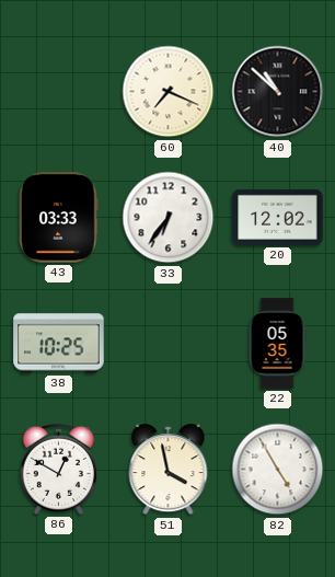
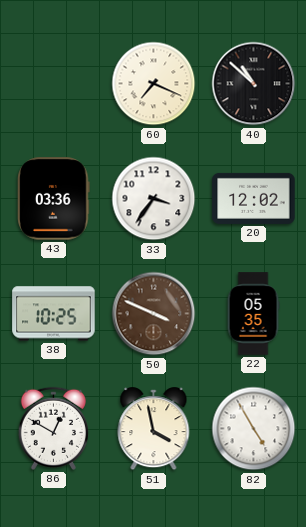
43: 03:33 -> 03:36
33: 6:36 -> 3:36
50: none -> 3:49
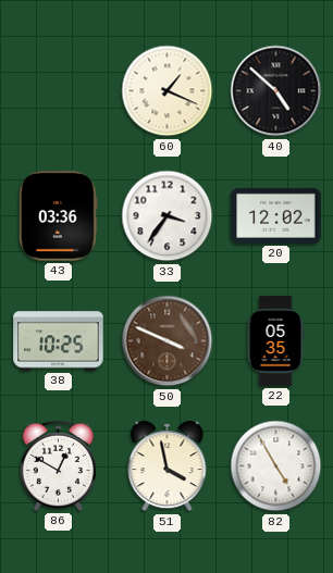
60: 7:19 -> 1:19
40: 10:52 -> 4:52
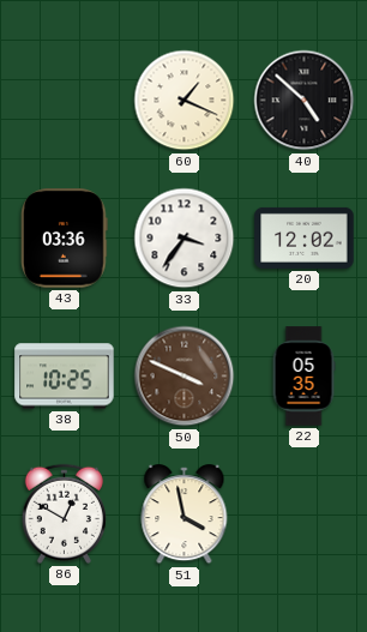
82: 4:55 -> none
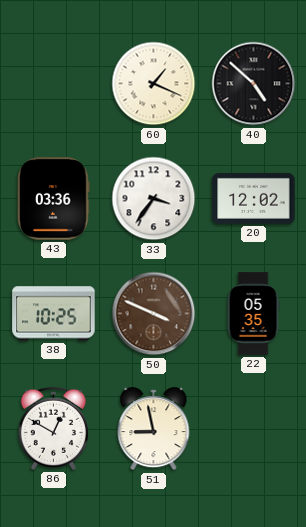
51: 3:58 -> 8:58
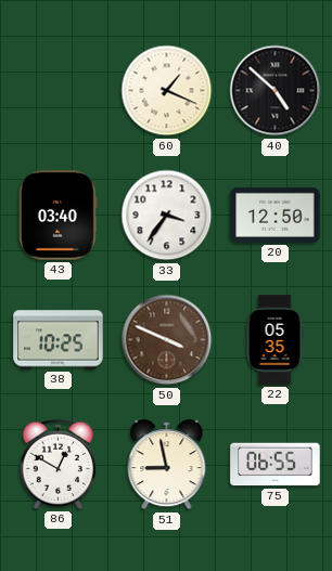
43: 03:36 -> 03:40
20: 12:02 -> 12:50
75: none -> 06:55
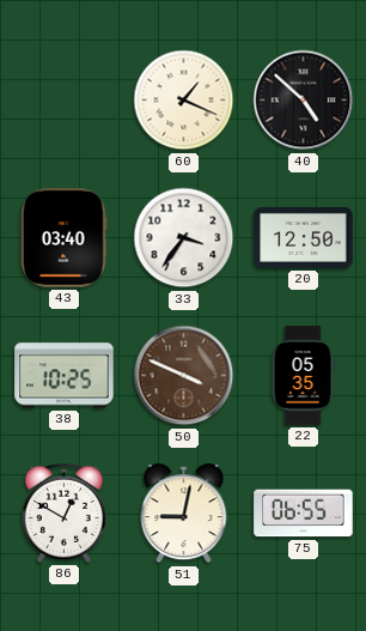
51: 8:58 -> 9:02
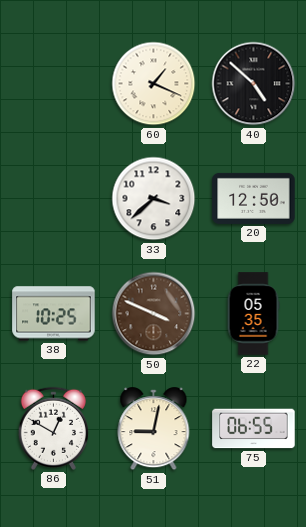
43: 03:40 -> none
33: 3:36 -> 3:38
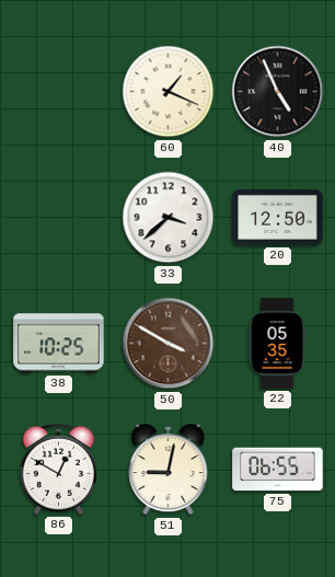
40: 4:52 -> 4:56
50: 3:49 -> 3:50
